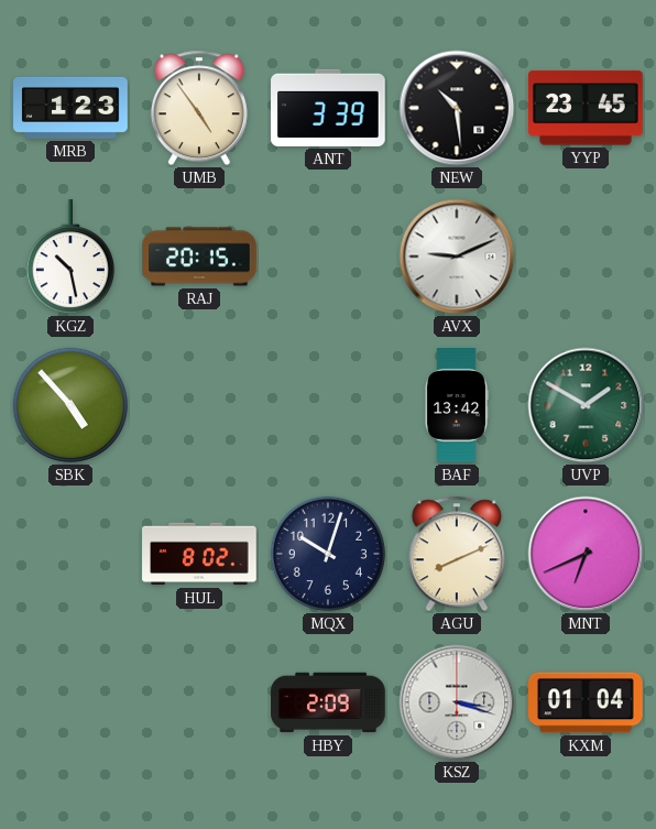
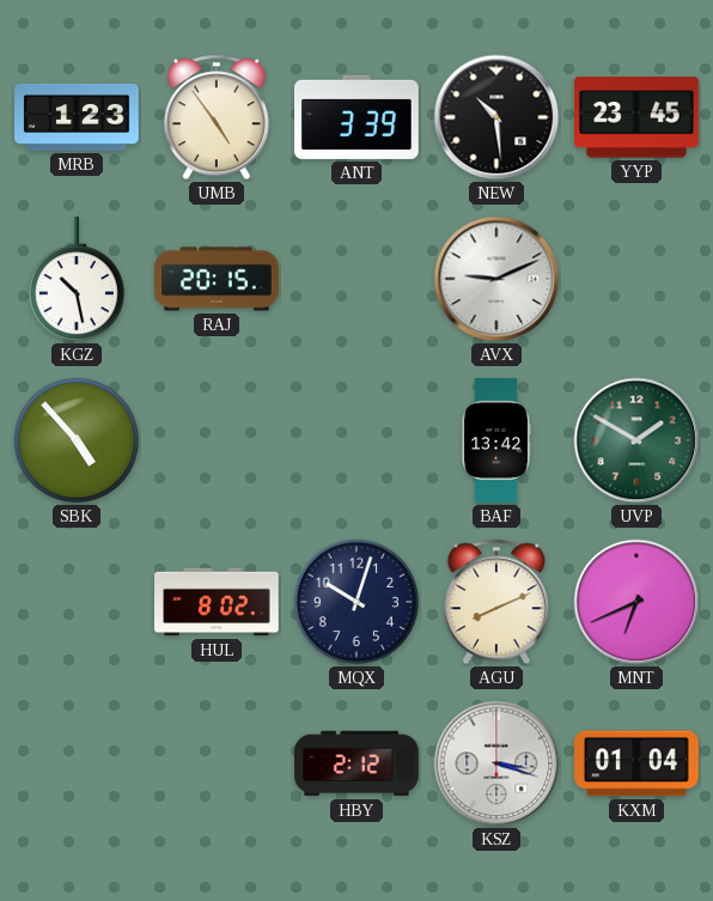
HBY: 2:09 -> 2:12
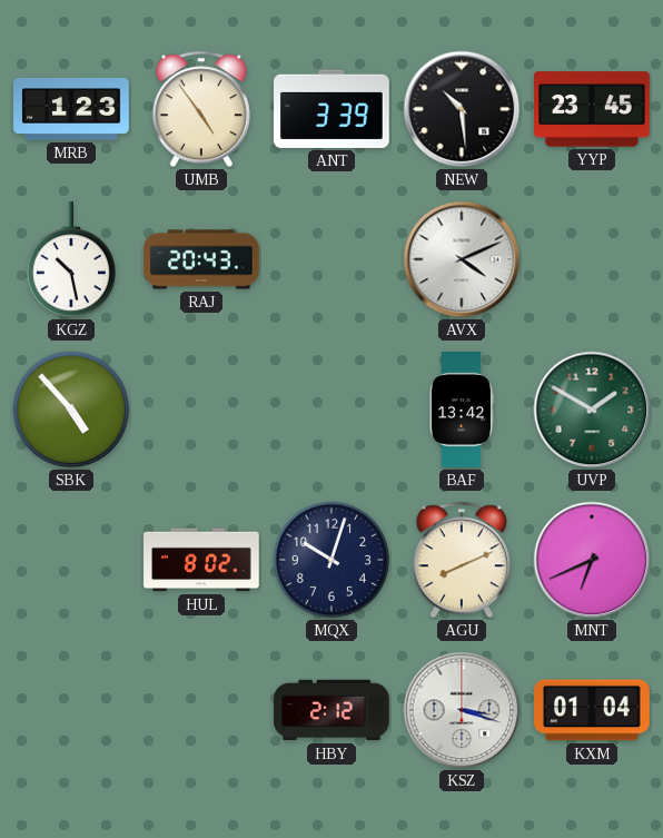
RAJ: 20:15 -> 20:43
AVX: 9:11 -> 4:11
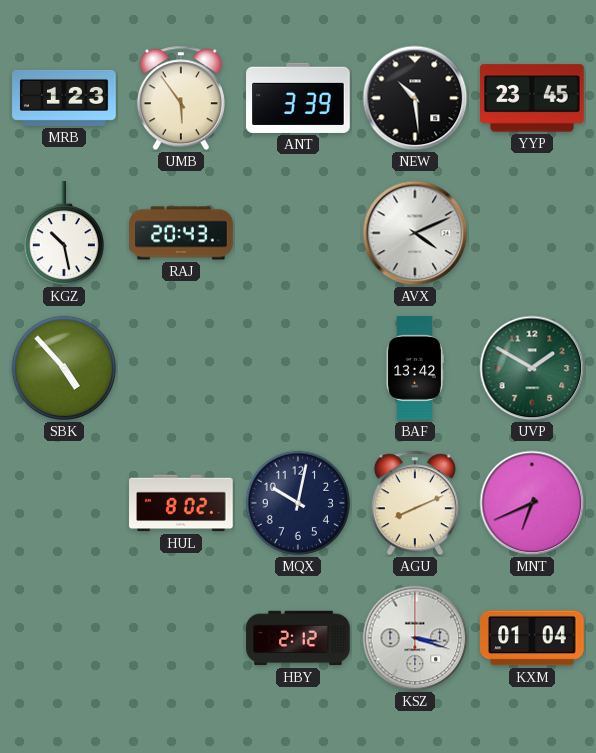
UMB: 4:54 -> 5:54
MQX: 10:03 -> 10:02
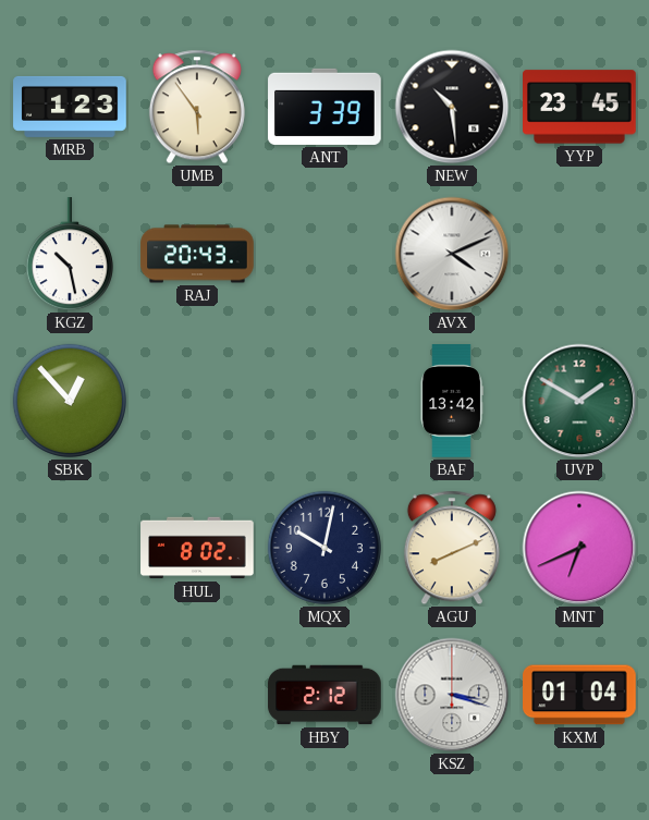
SBK: 4:53 -> 12:53
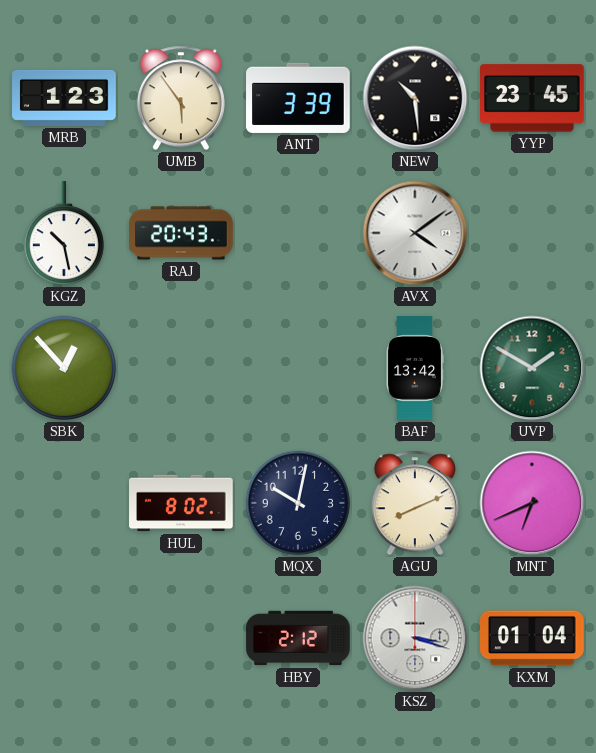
AVX: 4:11 -> 4:09
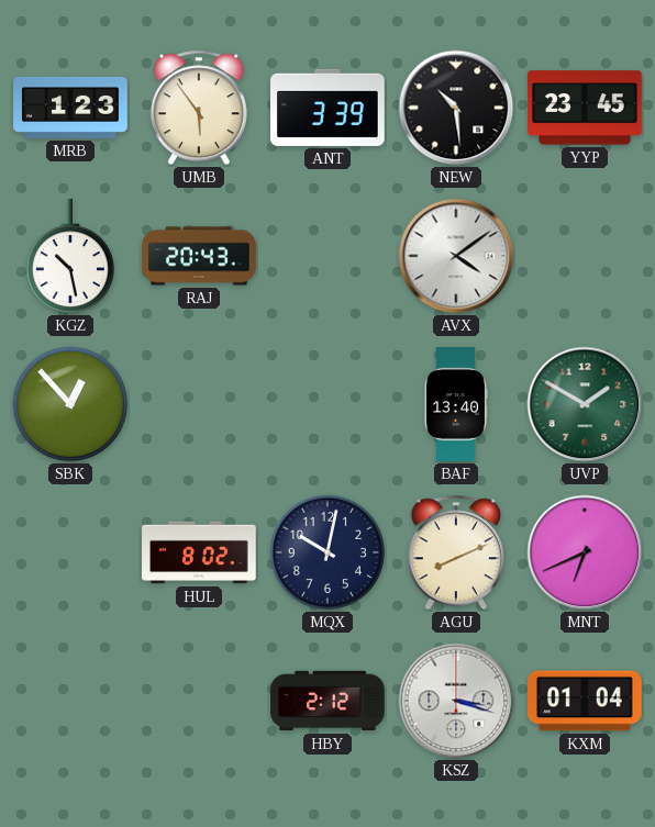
BAF: 13:42 -> 13:40
